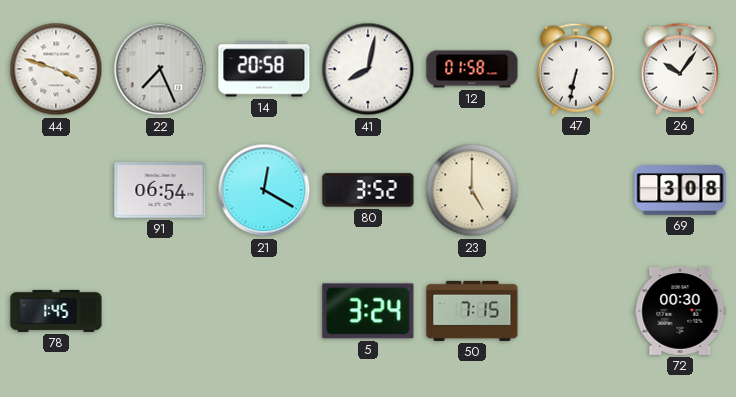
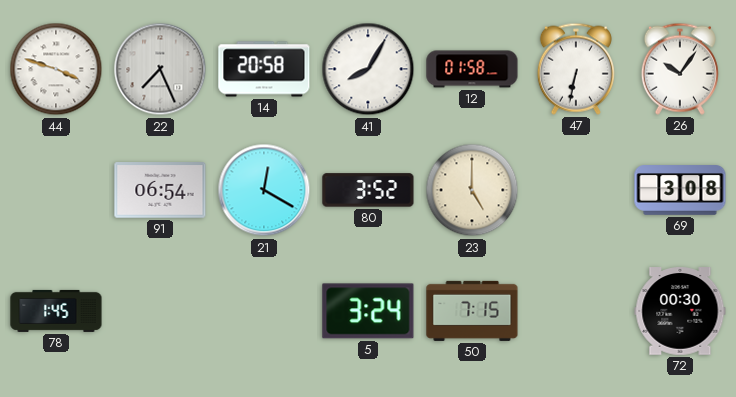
41: 8:02 -> 8:05
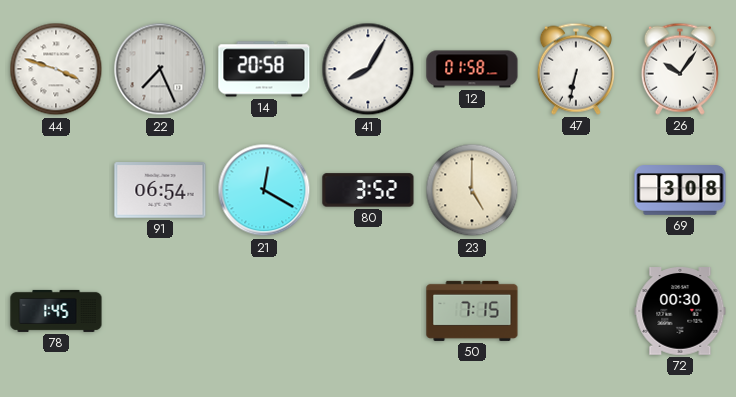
5: 3:24 -> none
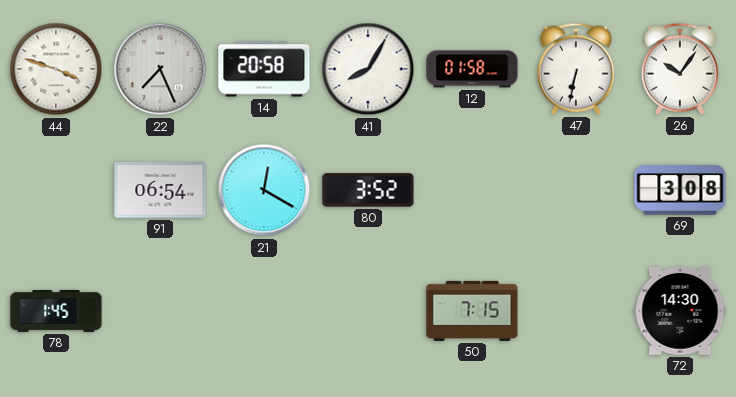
23: 5:00 -> none
72: 00:30 -> 14:30
